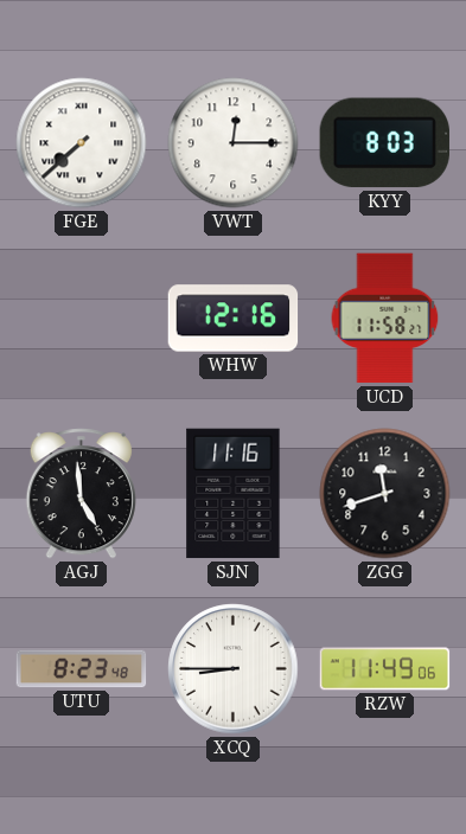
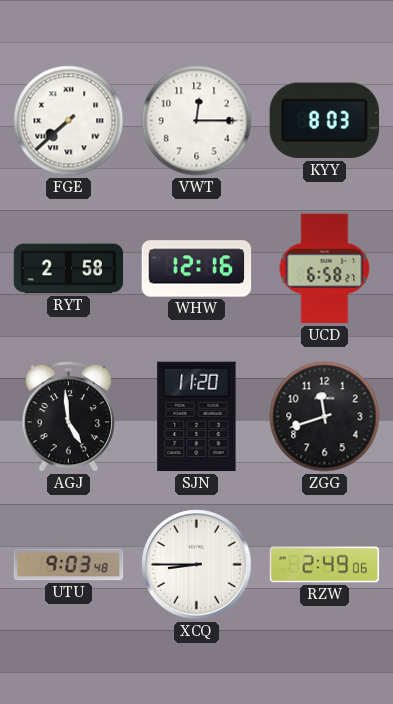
RYT: none -> 2:58
UCD: 11:58 -> 6:58
SJN: 11:16 -> 11:20
UTU: 8:23 -> 9:03
RZW: 11:49 -> 2:49
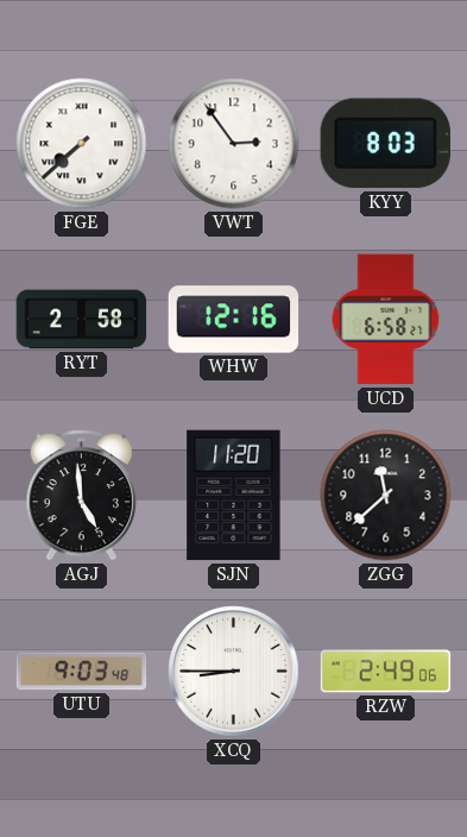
VWT: 12:15 -> 2:54
ZGG: 11:42 -> 11:38
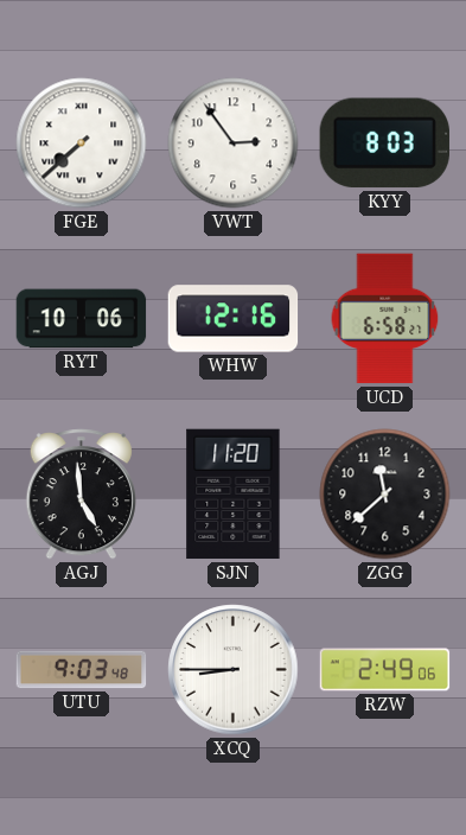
RYT: 2:58 -> 10:06
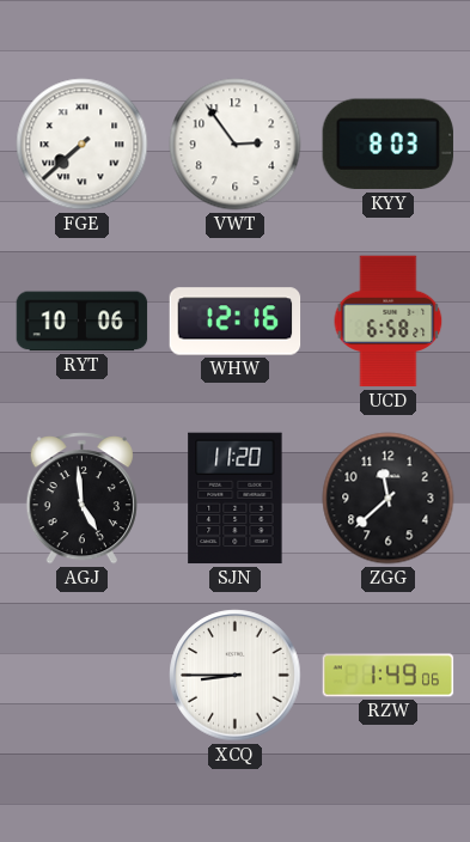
UTU: 9:03 -> none
RZW: 2:49 -> 1:49
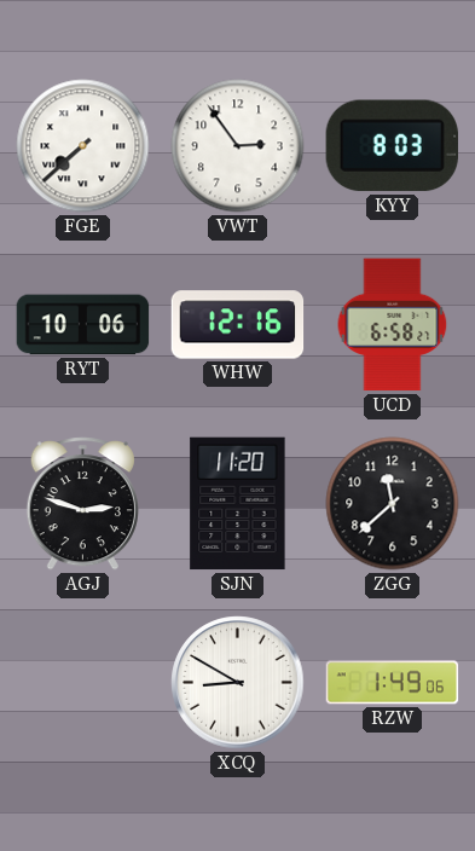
AGJ: 4:59 -> 2:48
XCQ: 8:45 -> 8:50
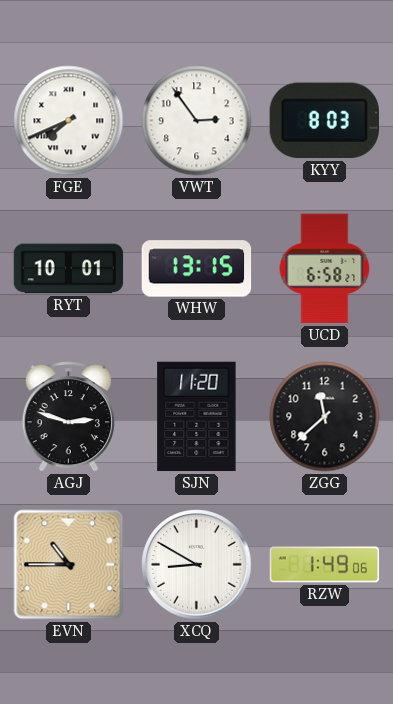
FGE: 7:38 -> 7:41
RYT: 10:06 -> 10:01
WHW: 12:16 -> 13:15
EVN: none -> 10:45
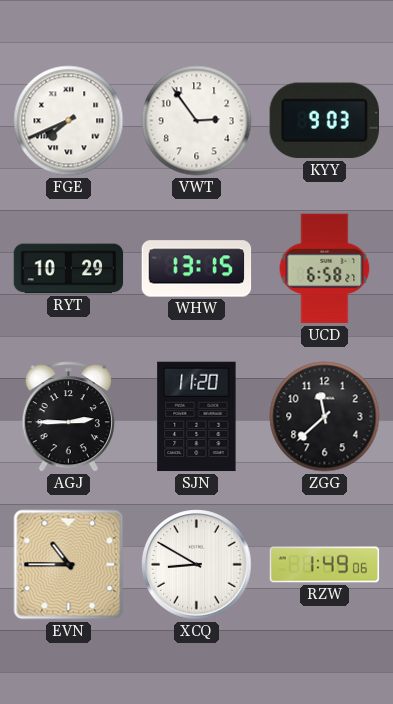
KYY: 8:03 -> 9:03
RYT: 10:01 -> 10:29
AGJ: 2:48 -> 2:45
